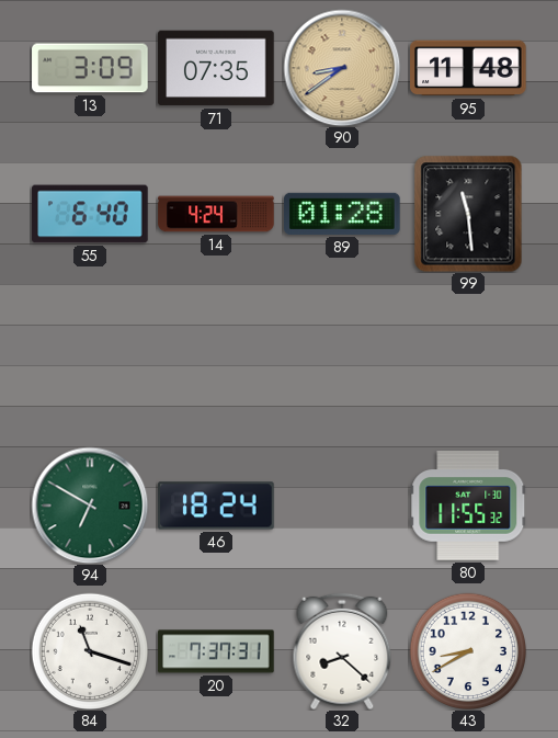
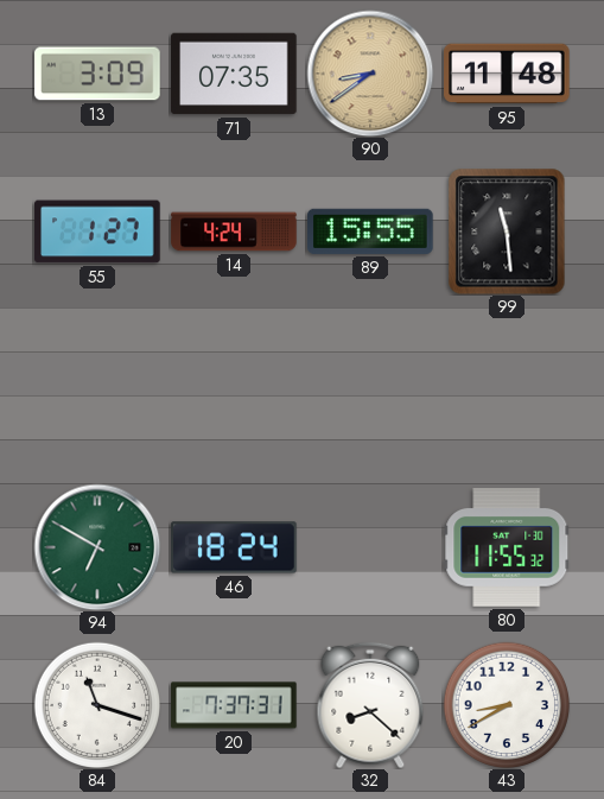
55: 6:40 -> 1:27
89: 01:28 -> 15:55
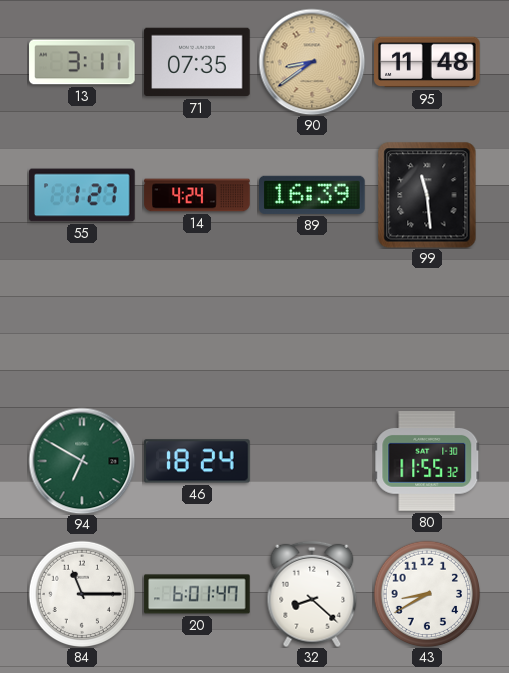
13: 3:09 -> 3:11
89: 15:55 -> 16:39
84: 11:18 -> 11:15
20: 7:37 -> 6:01
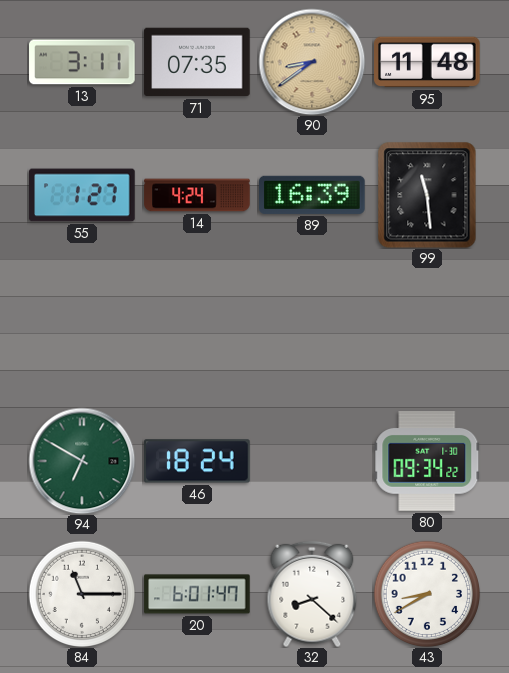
80: 11:55 -> 09:34
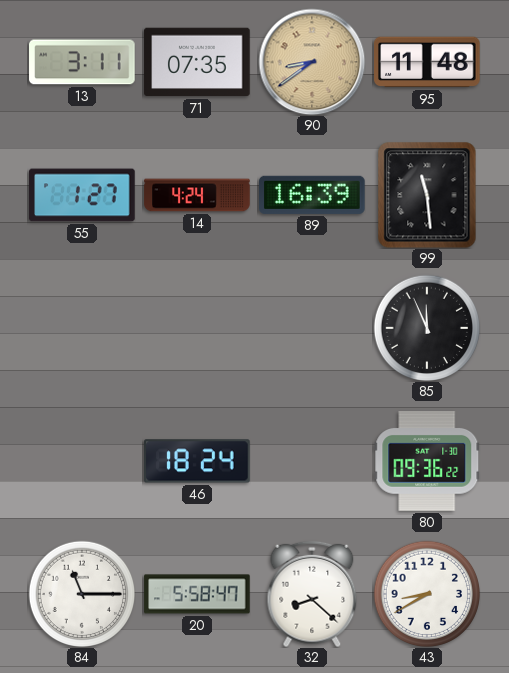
85: none -> 11:56
94: 6:50 -> none
80: 09:34 -> 09:36
20: 6:01 -> 5:58
